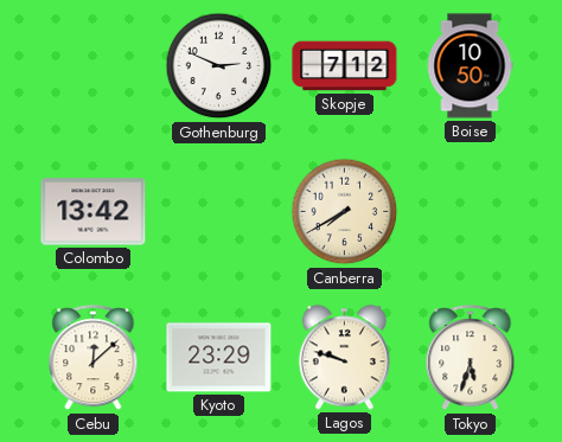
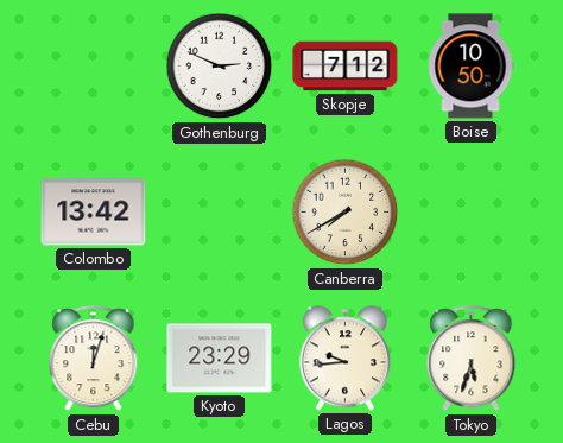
Cebu: 12:08 -> 12:03
Lagos: 9:48 -> 9:44
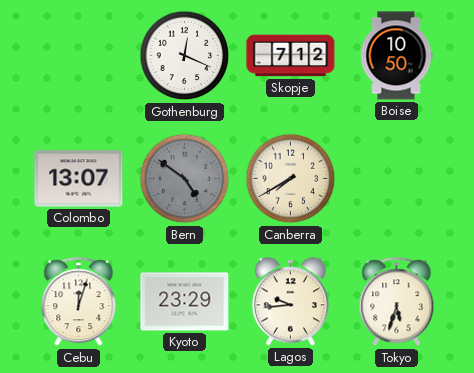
Gothenburg: 2:49 -> 12:19
Colombo: 13:42 -> 13:07
Bern: none -> 4:51
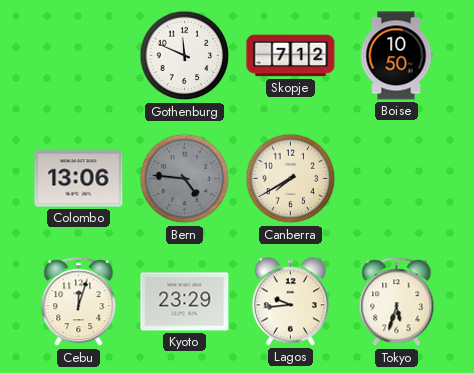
Gothenburg: 12:19 -> 11:49
Colombo: 13:07 -> 13:06
Bern: 4:51 -> 4:46
